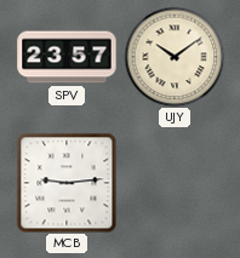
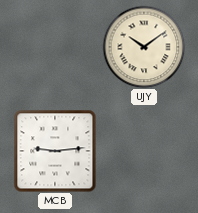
SPV: 23:57 -> none
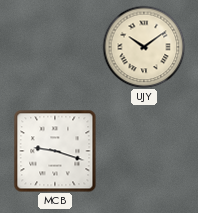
MCB: 9:14 -> 9:18
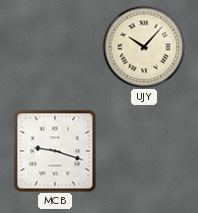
UJY: 10:09 -> 10:07
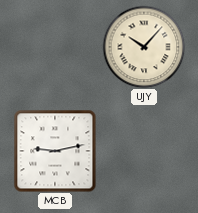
MCB: 9:18 -> 9:13
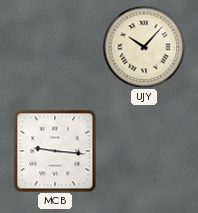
MCB: 9:13 -> 9:16
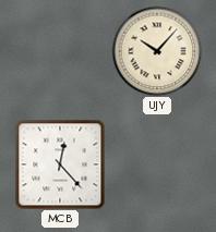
MCB: 9:16 -> 12:23
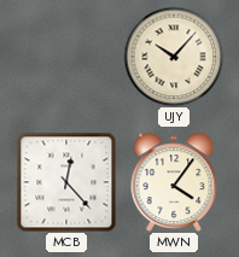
MWN: none -> 4:06
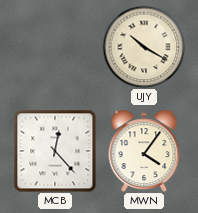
UJY: 10:07 -> 10:20
